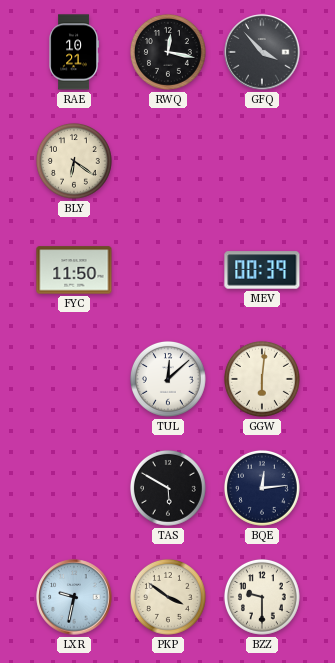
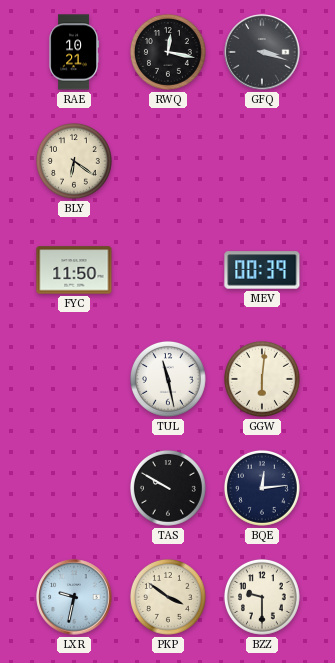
GFQ: 3:53 -> 3:18
TUL: 12:08 -> 11:28
TAS: 5:50 -> 9:50
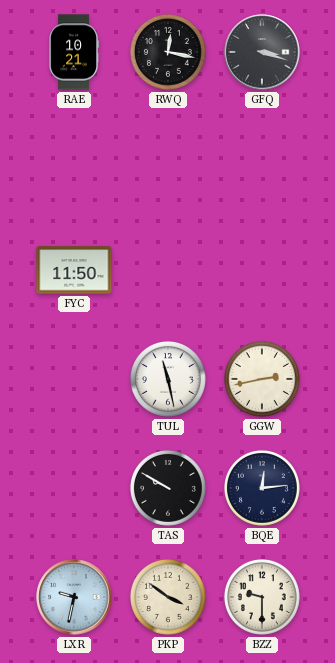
BLY: 6:21 -> none
MEV: 00:39 -> none
GGW: 6:01 -> 2:43
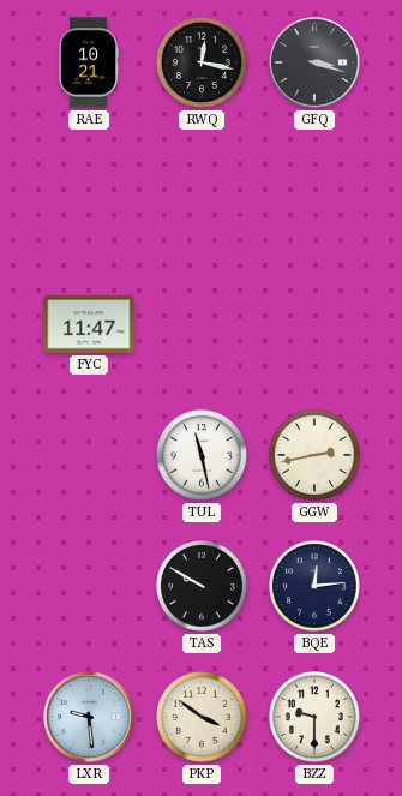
FYC: 11:50 -> 11:47
LXR: 9:32 -> 9:29
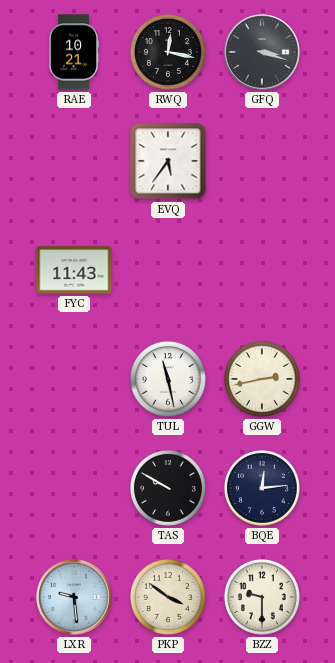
EVQ: none -> 5:36
FYC: 11:47 -> 11:43
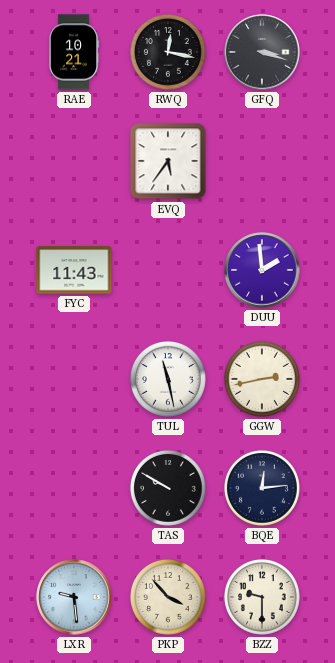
DUU: none -> 1:59
PKP: 3:51 -> 3:53
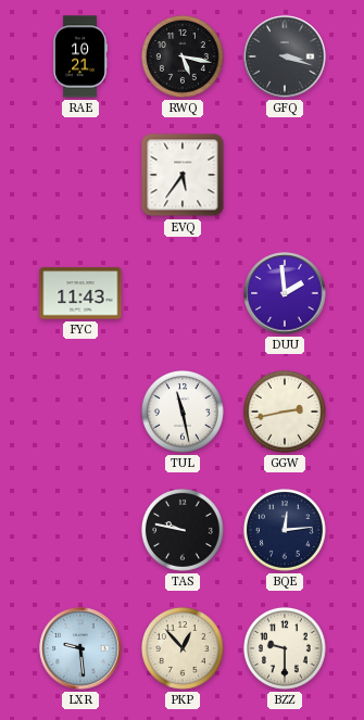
RWQ: 12:17 -> 5:17
TAS: 9:50 -> 9:47
PKP: 3:53 -> 12:53
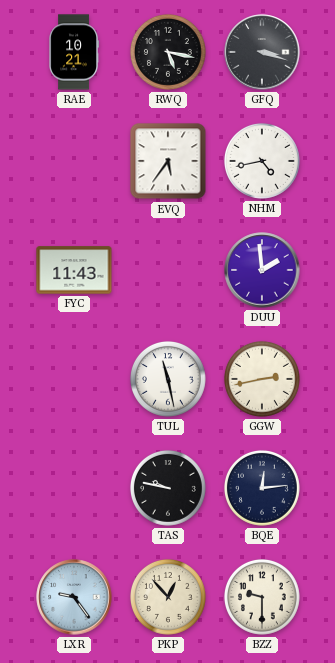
NHM: none -> 4:43
LXR: 9:29 -> 9:24
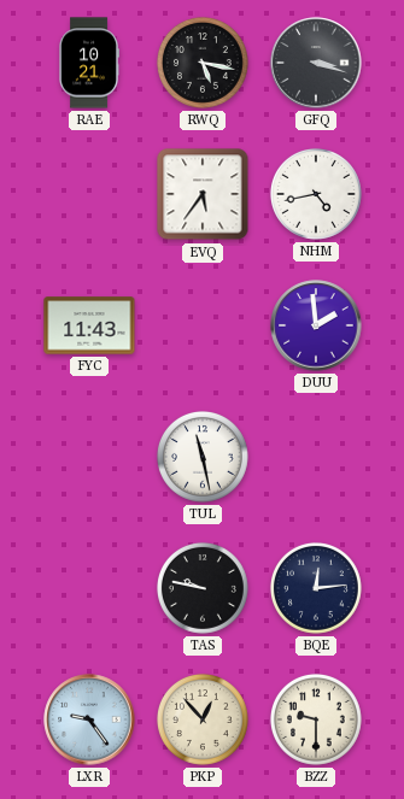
GGW: 2:43 -> none
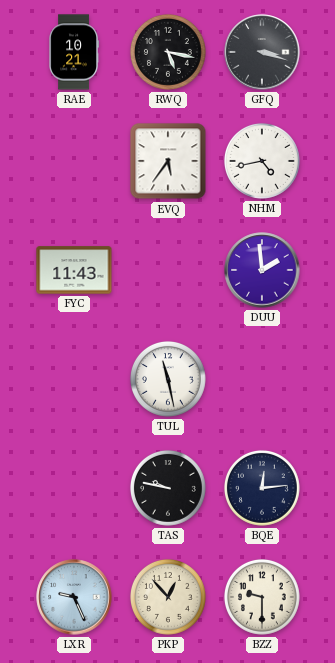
LXR: 9:24 -> 9:26
